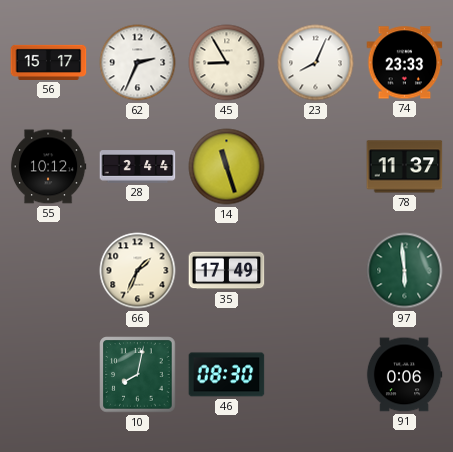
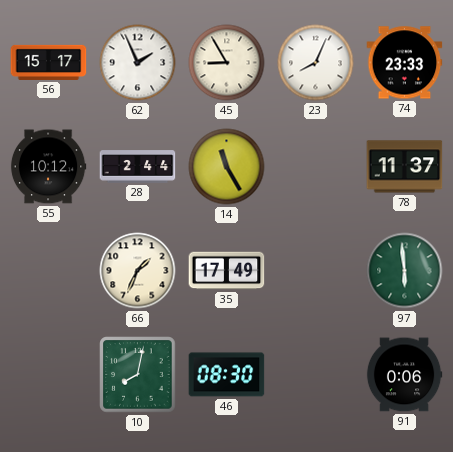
62: 2:34 -> 1:56
14: 11:27 -> 11:25
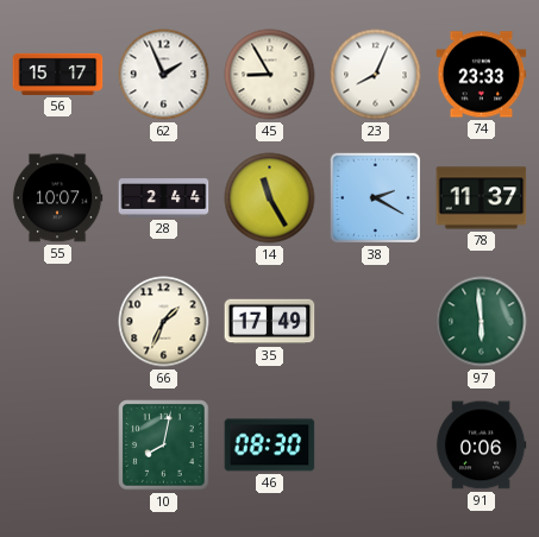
55: 10:12 -> 10:07
38: none -> 2:20
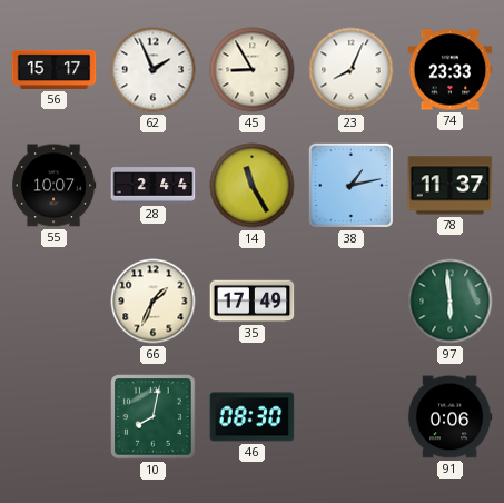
38: 2:20 -> 1:13
